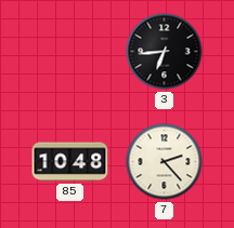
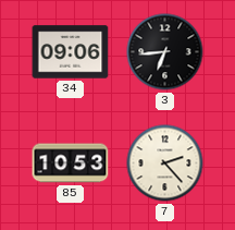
34: none -> 09:06
85: 10:48 -> 10:53
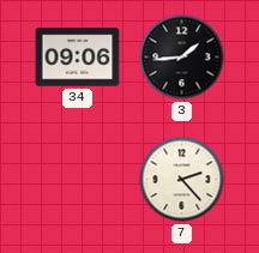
3: 6:44 -> 1:44
85: 10:53 -> none
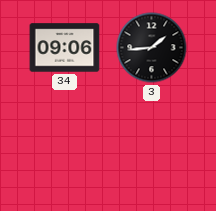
7: 2:23 -> none
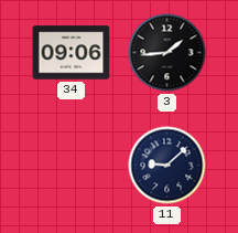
11: none -> 9:08
